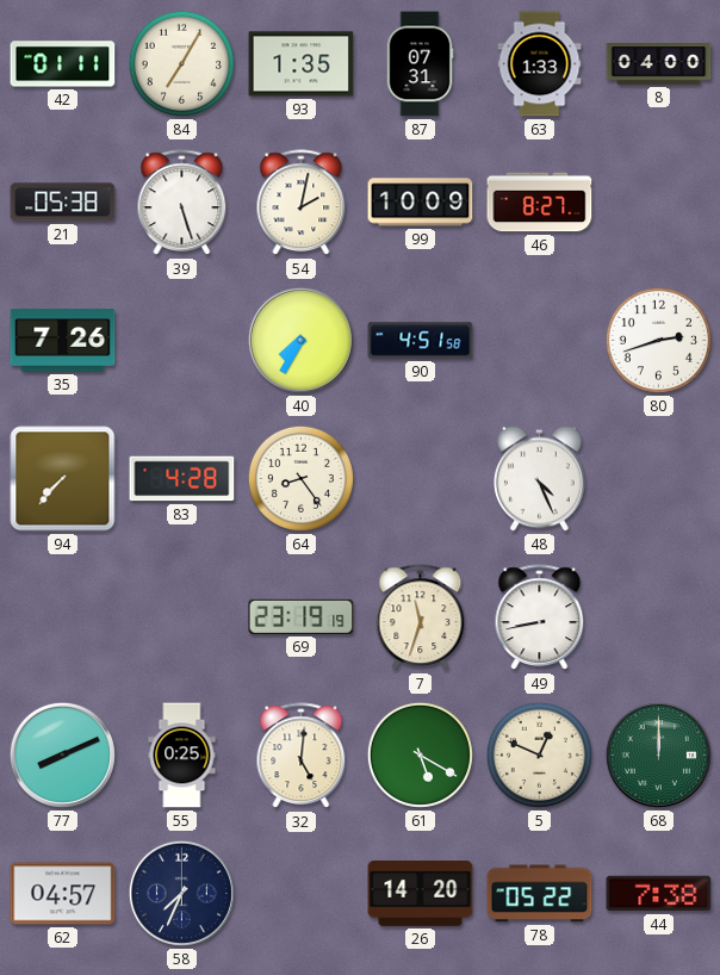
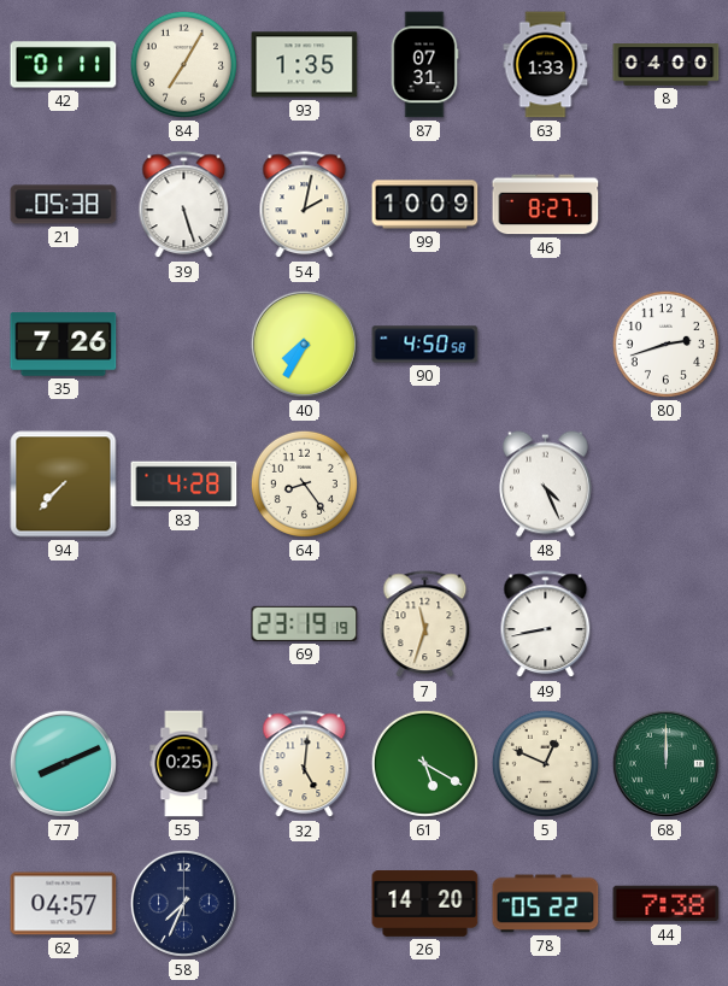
90: 4:51 -> 4:50
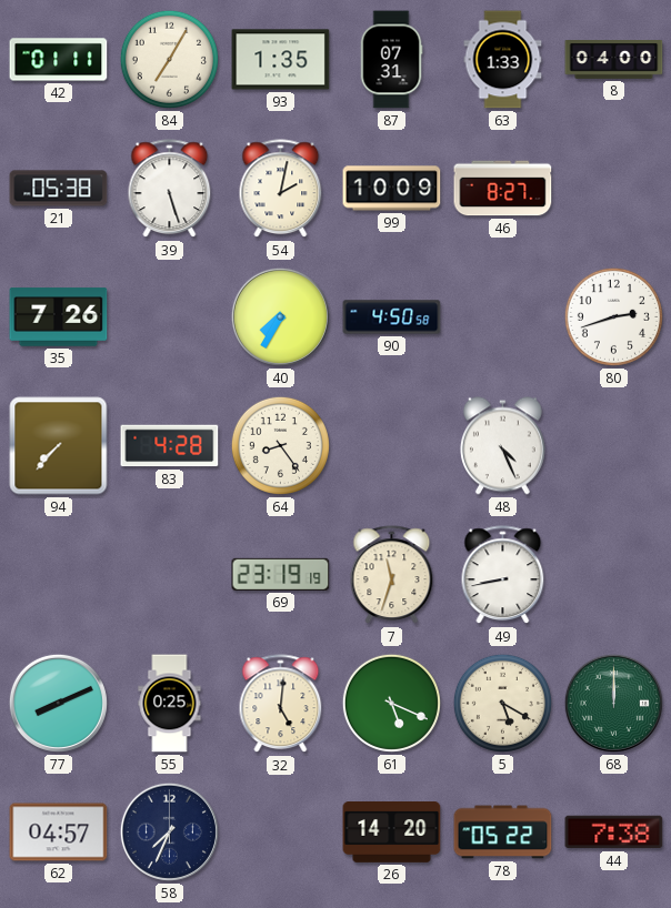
61: 5:20 -> 5:19
5: 12:49 -> 5:20
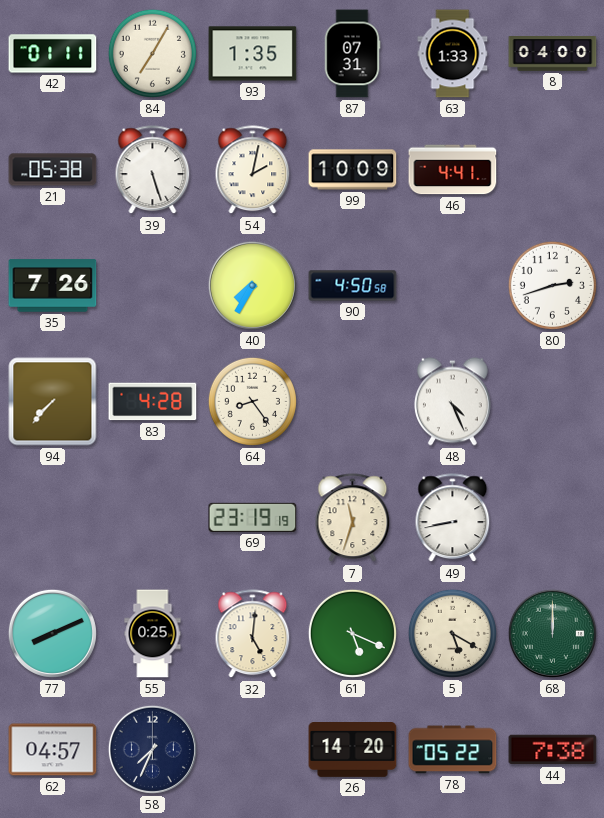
46: 8:27 -> 4:41
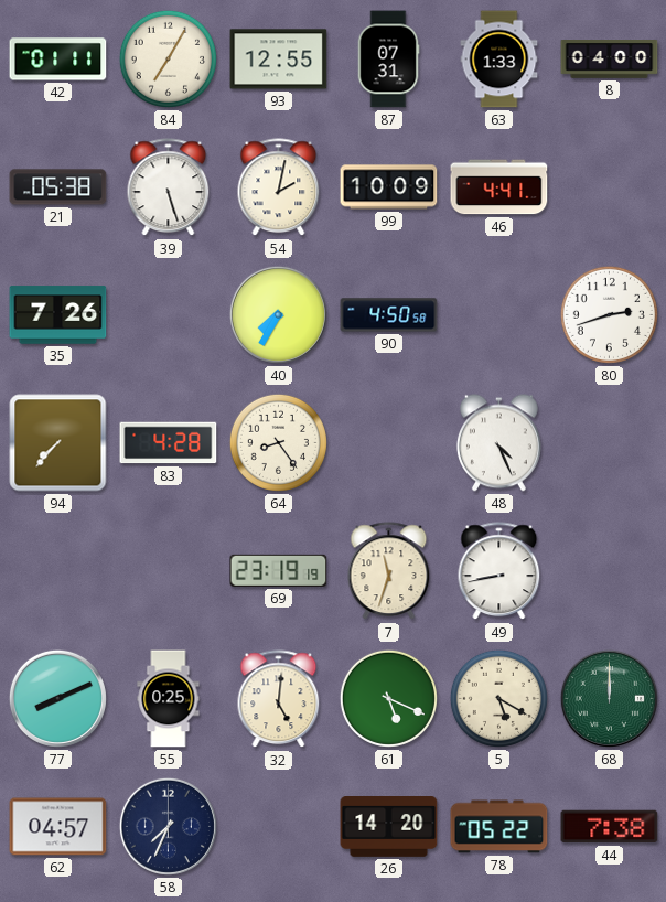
93: 1:35 -> 12:55
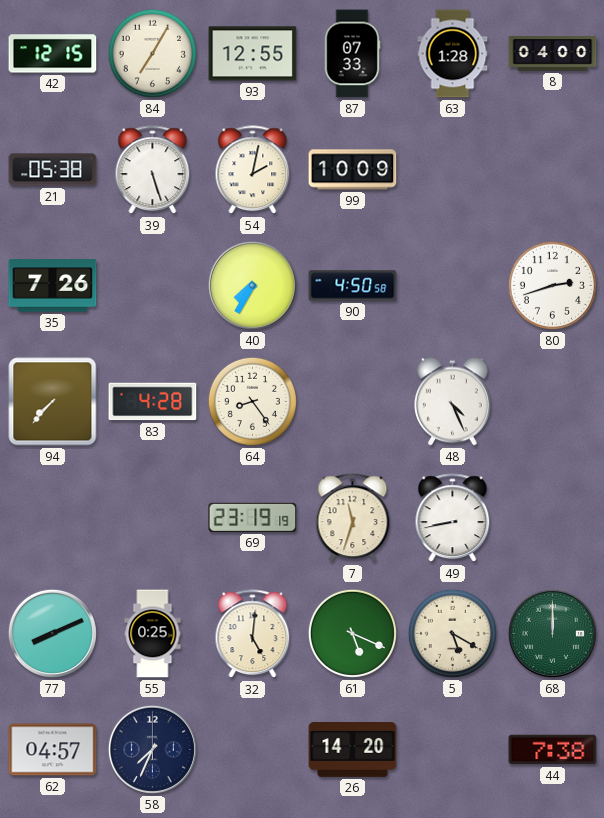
42: 01:11 -> 12:15
87: 07:31 -> 07:33
63: 1:33 -> 1:28
46: 4:41 -> none
78: 05:22 -> none
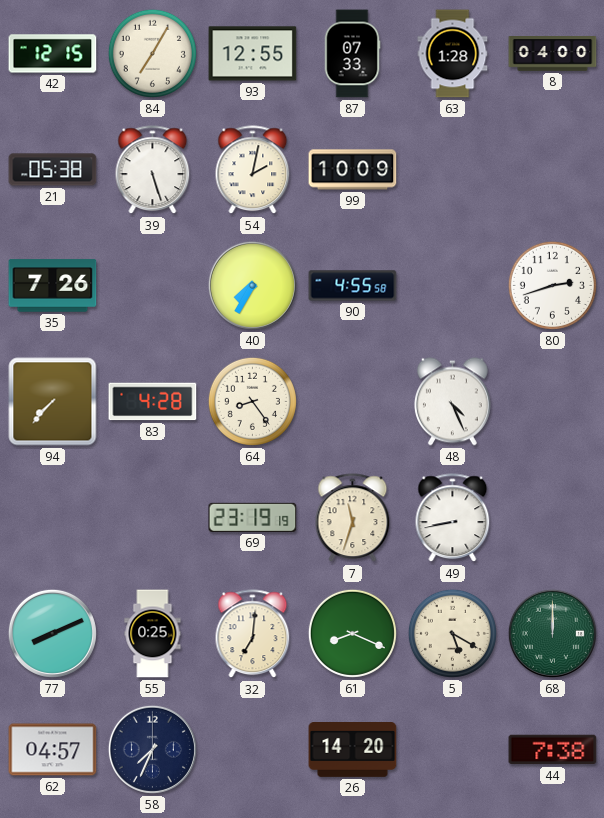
90: 4:50 -> 4:55
32: 5:01 -> 7:01
61: 5:19 -> 8:19
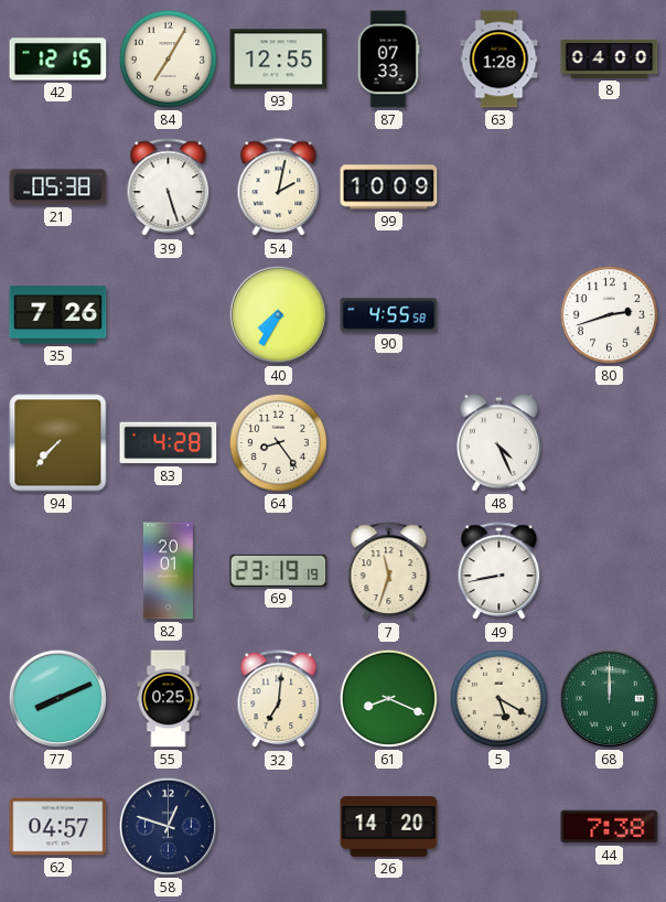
82: none -> 20:01
58: 7:34 -> 12:48
